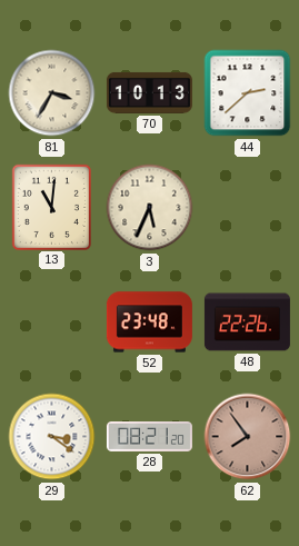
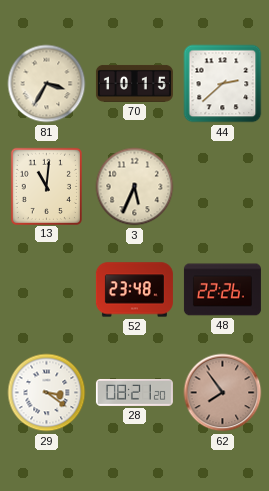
70: 10:13 -> 10:15
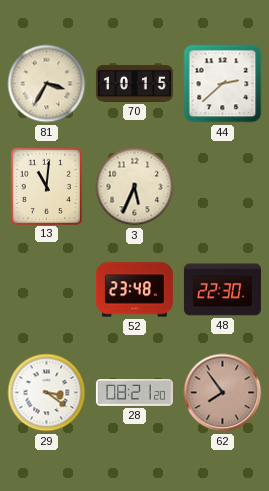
48: 22:26 -> 22:30
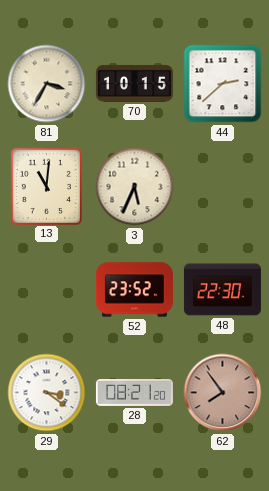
52: 23:48 -> 23:52
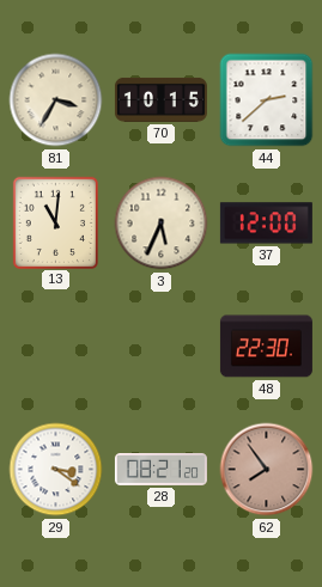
37: none -> 12:00
52: 23:52 -> none
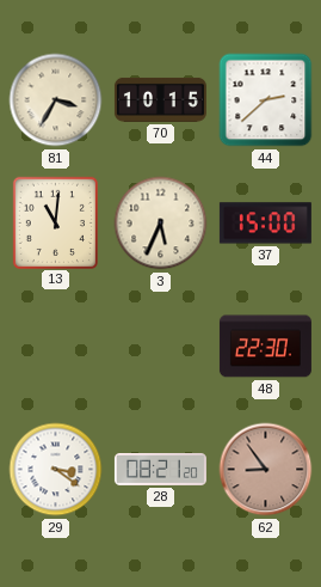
37: 12:00 -> 15:00
62: 7:54 -> 8:54
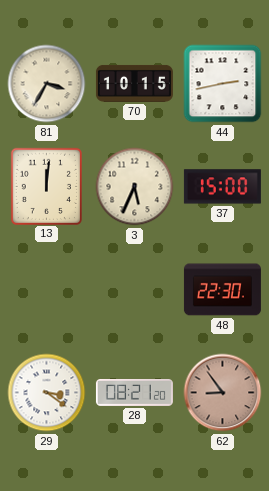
44: 2:38 -> 2:43
13: 11:01 -> 12:01
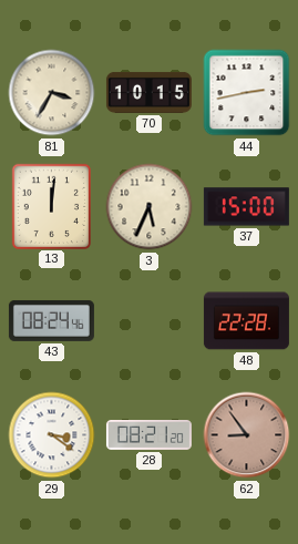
43: none -> 08:24
48: 22:30 -> 22:28
